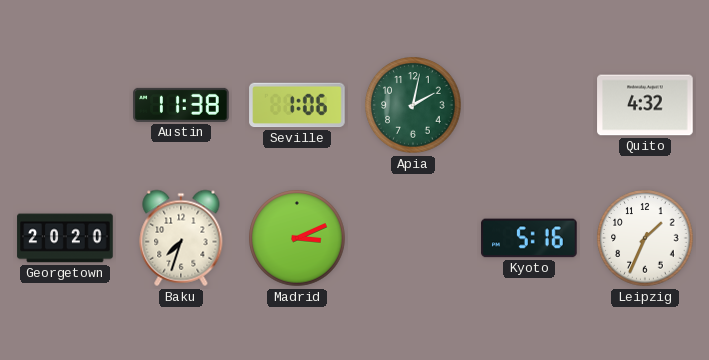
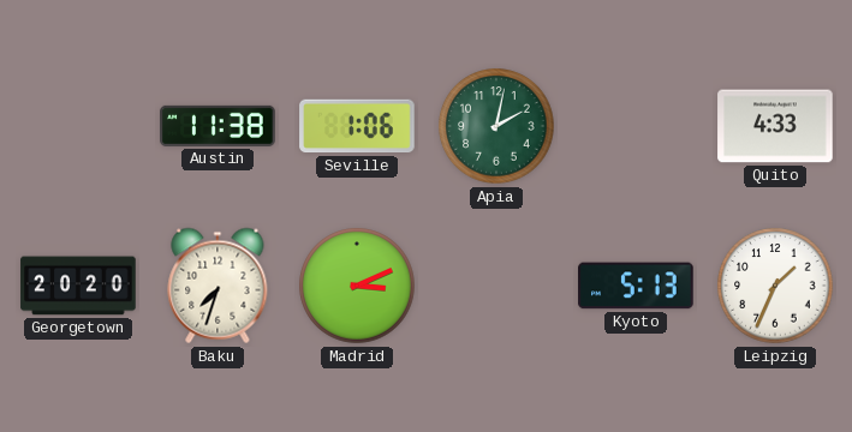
Quito: 4:32 -> 4:33
Kyoto: 5:16 -> 5:13
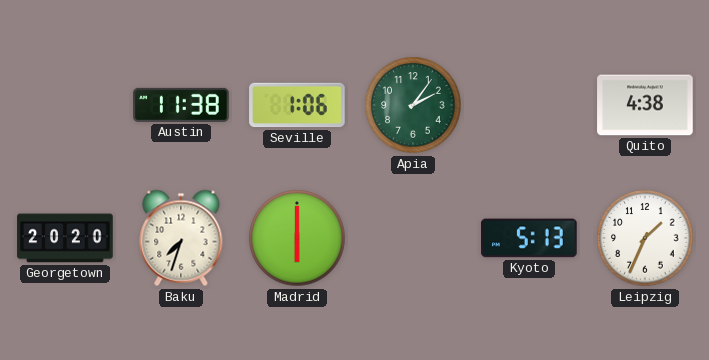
Apia: 2:02 -> 2:06
Quito: 4:33 -> 4:38
Madrid: 3:11 -> 6:00
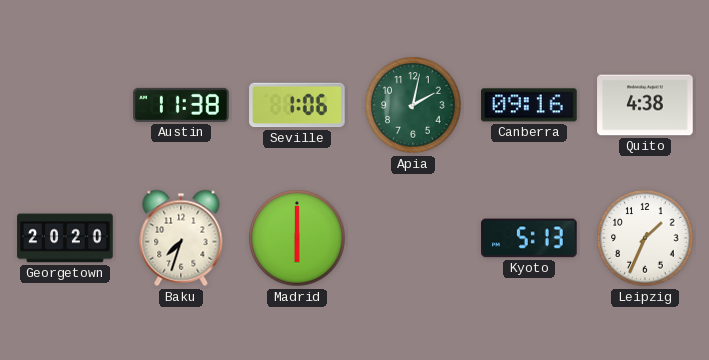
Apia: 2:06 -> 2:02
Canberra: none -> 09:16
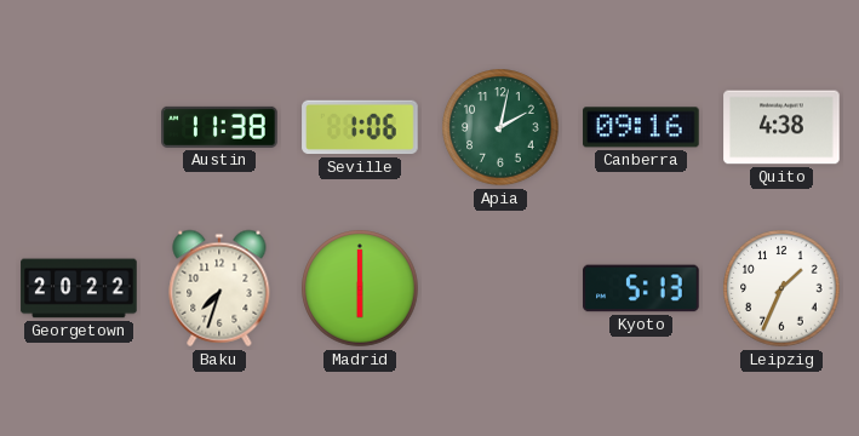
Georgetown: 20:20 -> 20:22
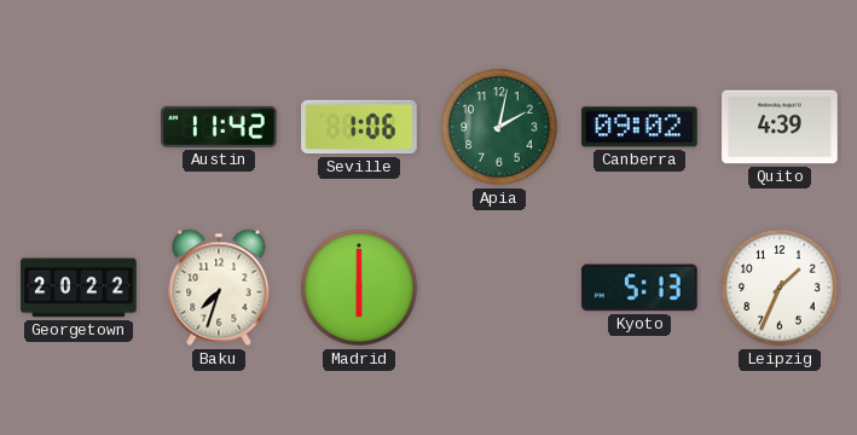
Austin: 11:38 -> 11:42
Canberra: 09:16 -> 09:02
Quito: 4:38 -> 4:39
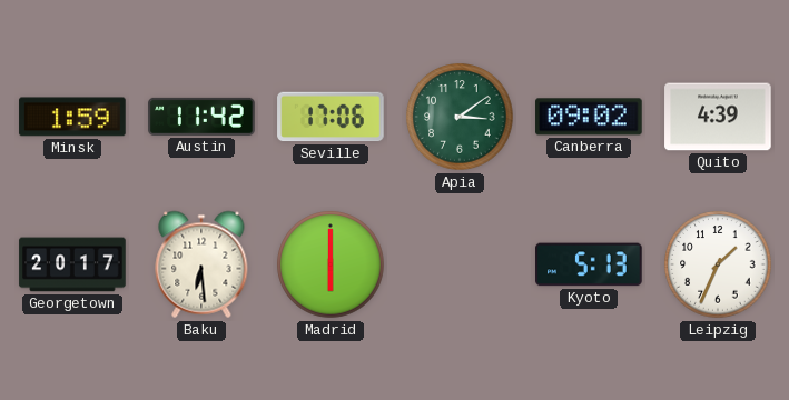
Minsk: none -> 1:59
Seville: 1:06 -> 17:06
Apia: 2:02 -> 3:09
Georgetown: 20:22 -> 20:17
Baku: 7:33 -> 6:29
